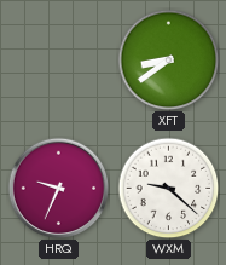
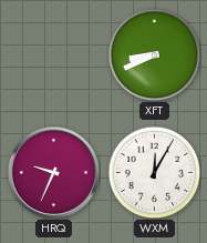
XFT: 8:39 -> 8:41
WXM: 9:22 -> 12:05
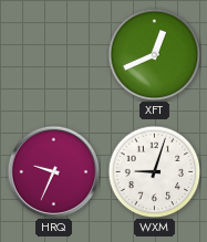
XFT: 8:41 -> 12:41
WXM: 12:05 -> 9:03
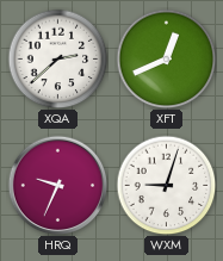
XQA: none -> 2:38
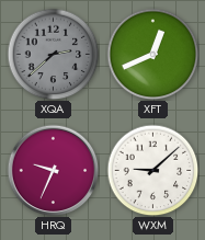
XQA dial: white -> grey
WXM: 9:03 -> 9:08
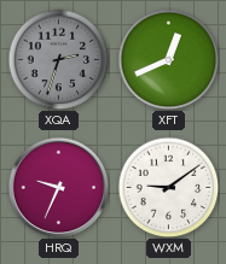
XQA: 2:38 -> 2:33
WXM: 9:08 -> 9:09
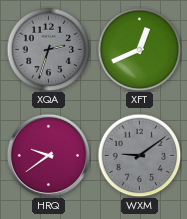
HRQ: 9:34 -> 9:39
WXM dial: white -> grey
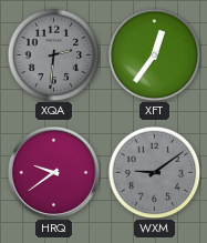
XQA: 2:33 -> 2:31
XFT: 12:41 -> 12:36
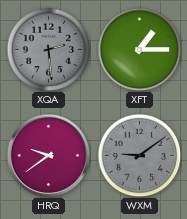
XQA: 2:31 -> 2:29
XFT: 12:36 -> 1:15
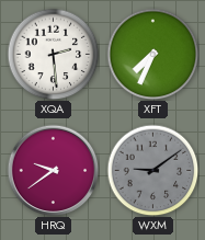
XQA dial: grey -> white
XFT: 1:15 -> 7:34
